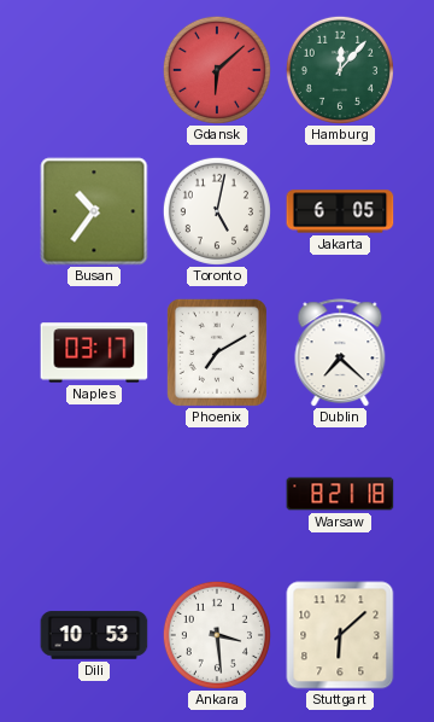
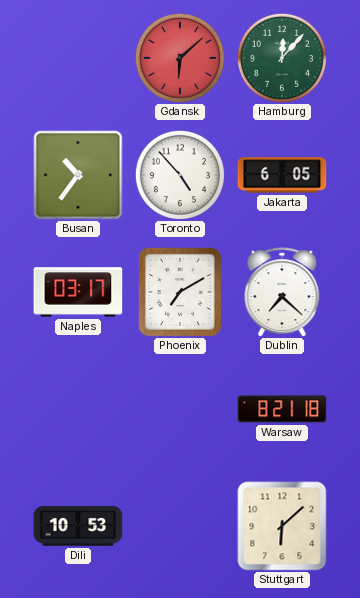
Toronto: 5:02 -> 4:53
Ankara: 3:29 -> none
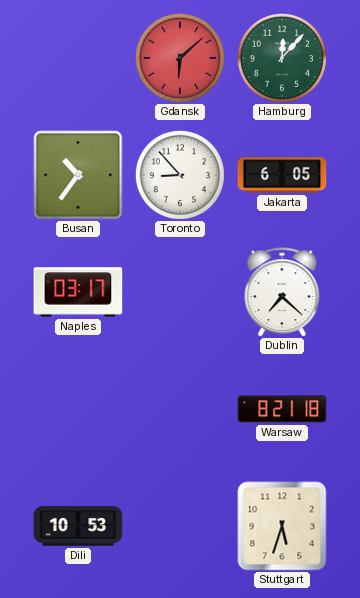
Toronto: 4:53 -> 8:53
Phoenix: 7:10 -> none
Stuttgart: 6:08 -> 5:33
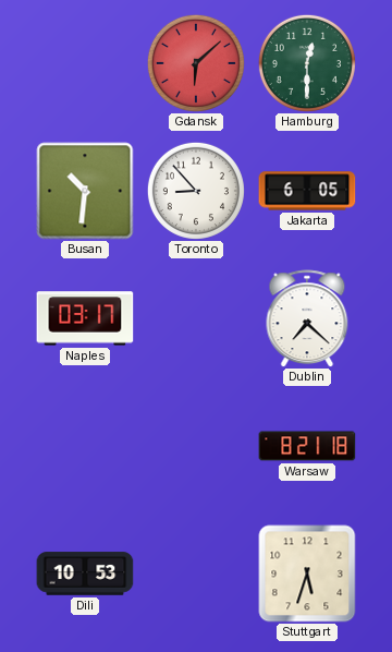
Hamburg: 12:07 -> 12:30
Busan: 10:36 -> 10:31
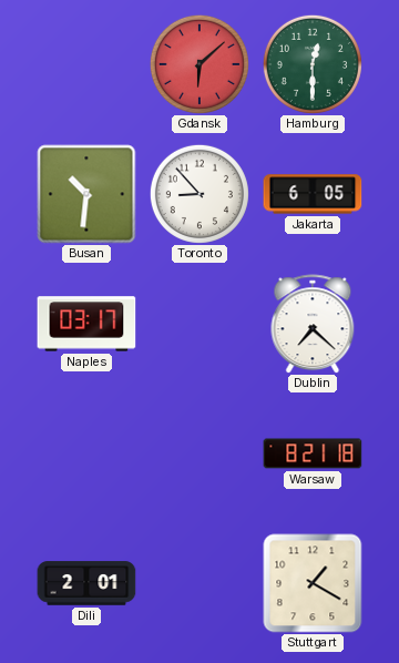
Dili: 10:53 -> 2:01
Stuttgart: 5:33 -> 1:20
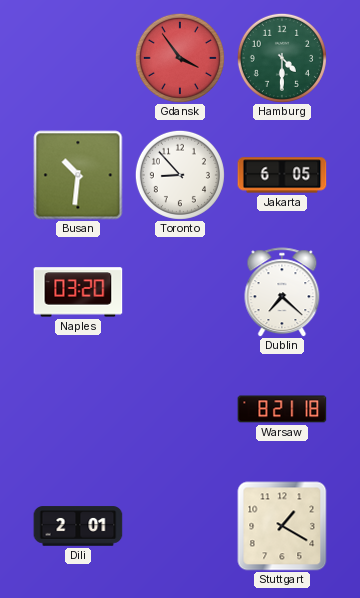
Gdansk: 6:08 -> 3:54
Hamburg: 12:30 -> 4:30
Naples: 03:17 -> 03:20
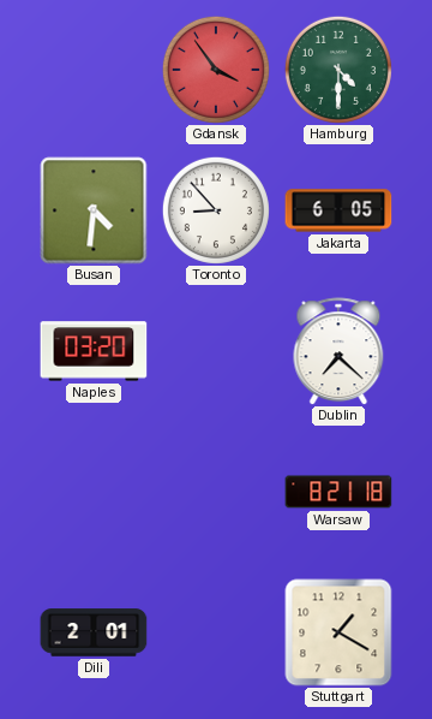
Busan: 10:31 -> 4:31
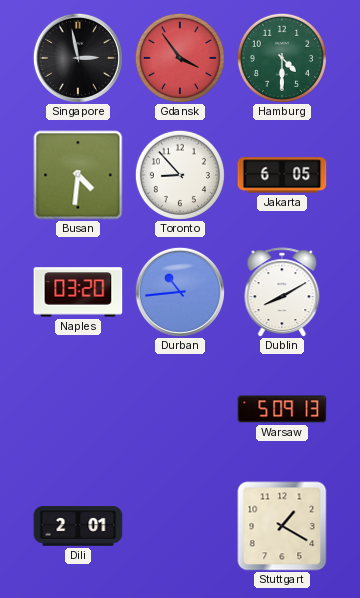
Singapore: none -> 2:58
Durban: none -> 10:44
Dublin: 7:22 -> 8:10
Warsaw: 8:21 -> 5:09
